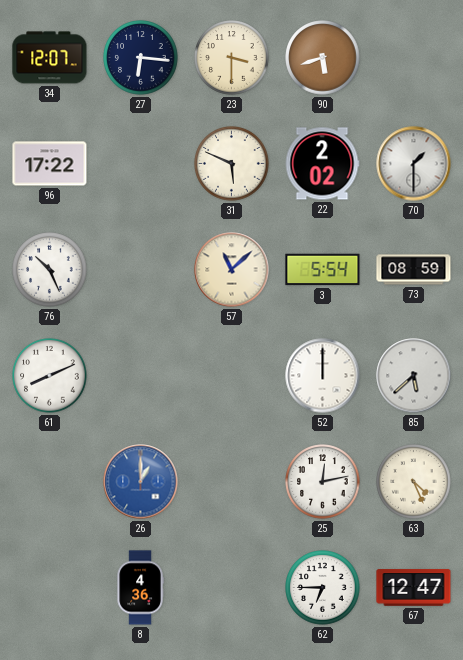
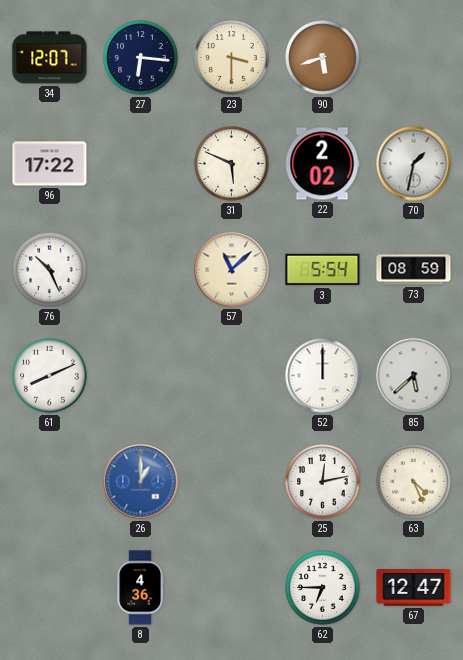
70: 1:30 -> 1:32
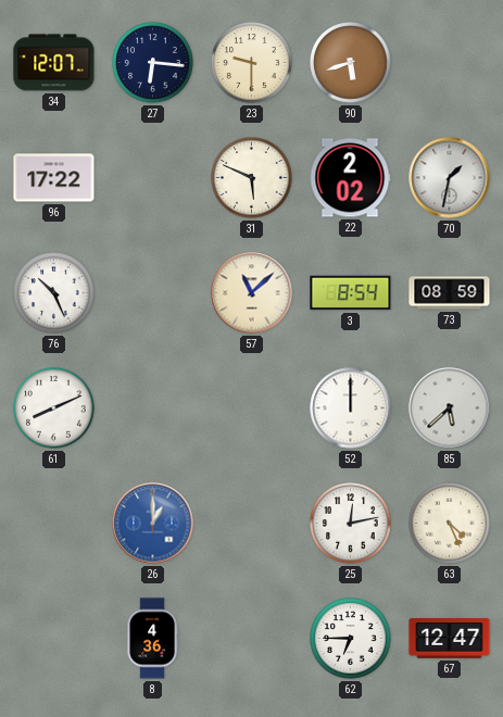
23: 3:30 -> 9:30
3: 5:54 -> 8:54
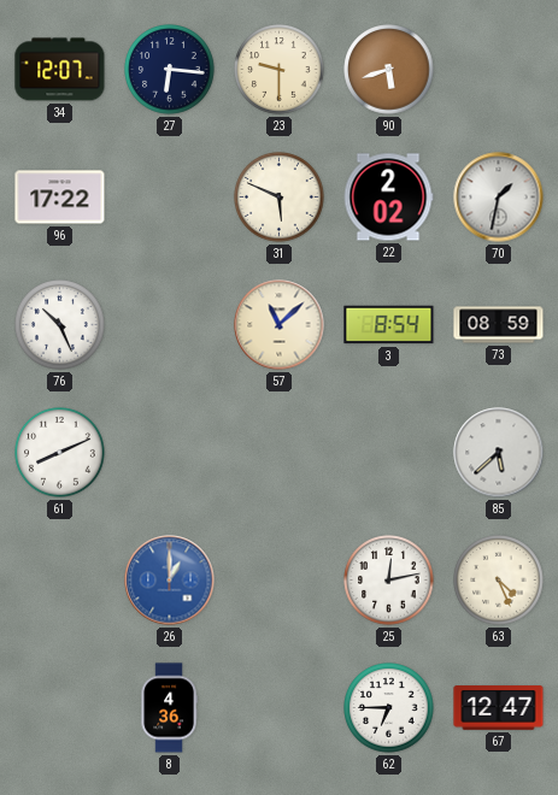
52: 12:00 -> none
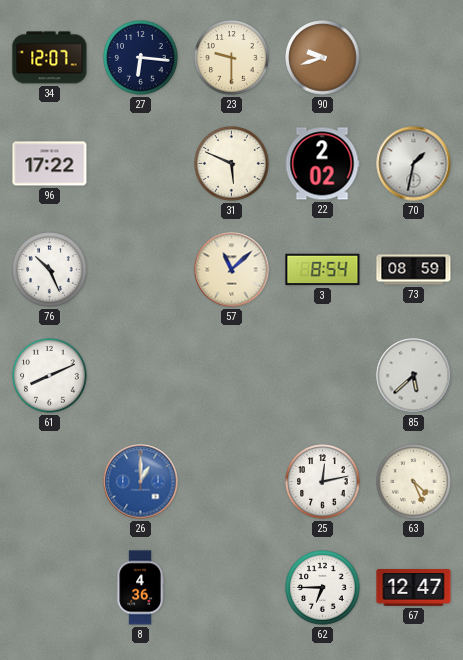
90: 5:42 -> 9:42
